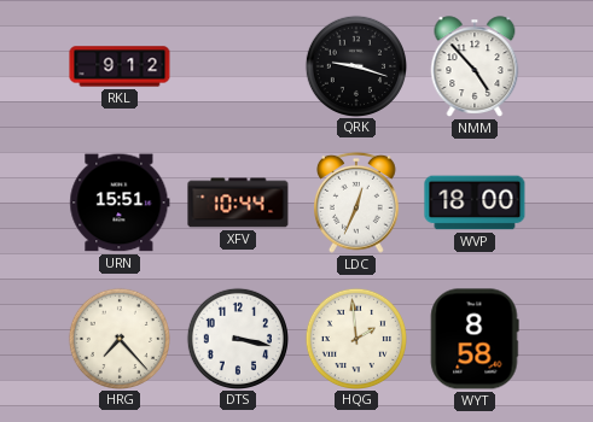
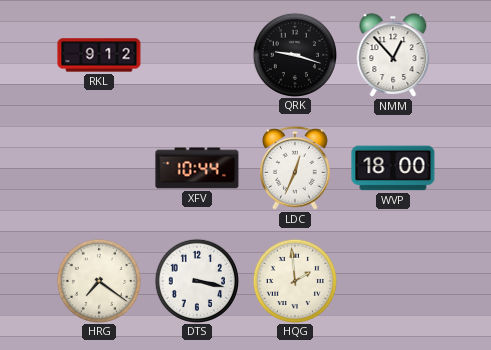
NMM: 4:53 -> 12:53
URN: 15:51 -> none
HRG: 7:23 -> 7:21
WYT: 8:58 -> none
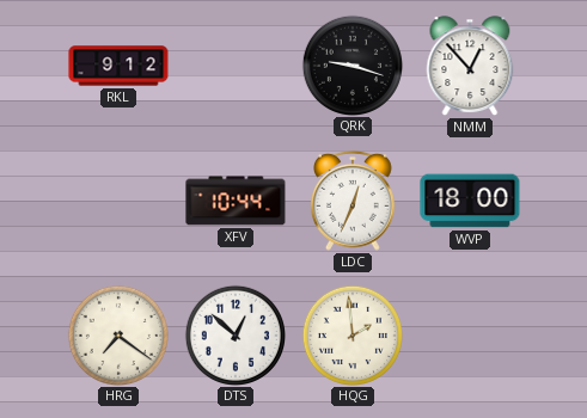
DTS: 3:17 -> 12:52
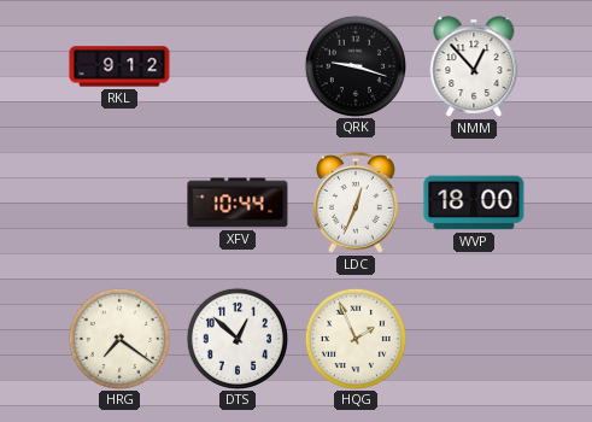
HQG: 1:59 -> 1:56
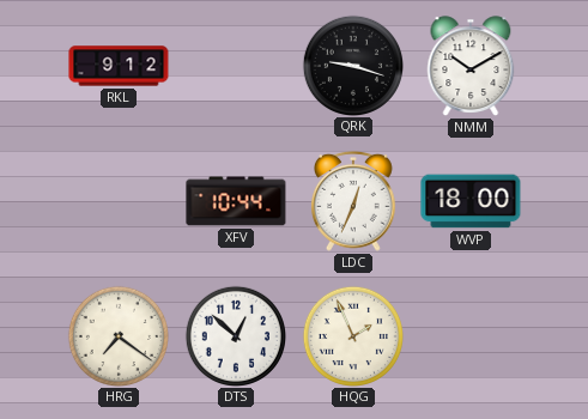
NMM: 12:53 -> 10:10
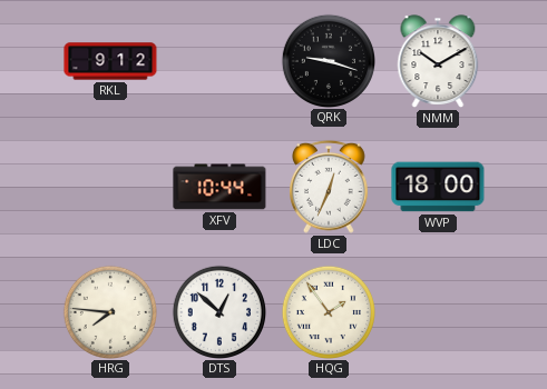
HRG: 7:21 -> 7:46
HQG: 1:56 -> 1:54
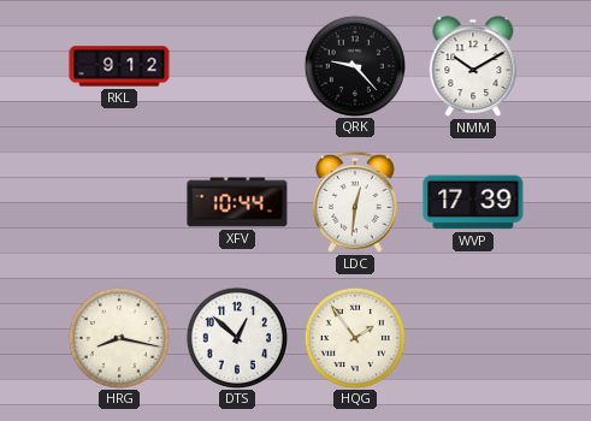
QRK: 9:18 -> 9:23
LDC: 12:34 -> 12:31
WVP: 18:00 -> 17:39
HRG: 7:46 -> 8:17
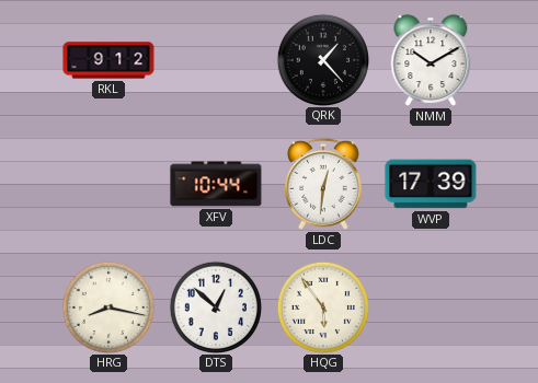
QRK: 9:23 -> 1:23
HQG: 1:54 -> 5:54
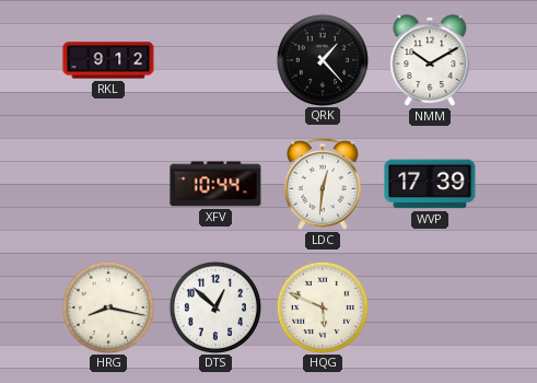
HQG: 5:54 -> 5:49
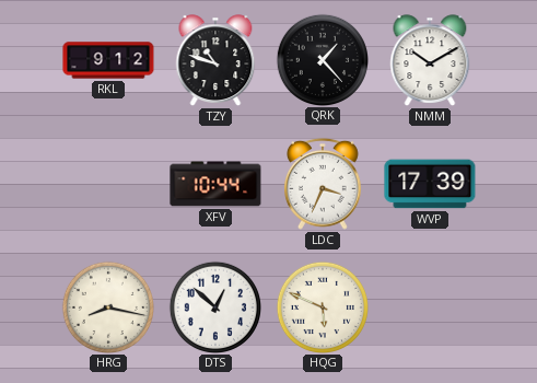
TZY: none -> 10:48
LDC: 12:31 -> 3:34
